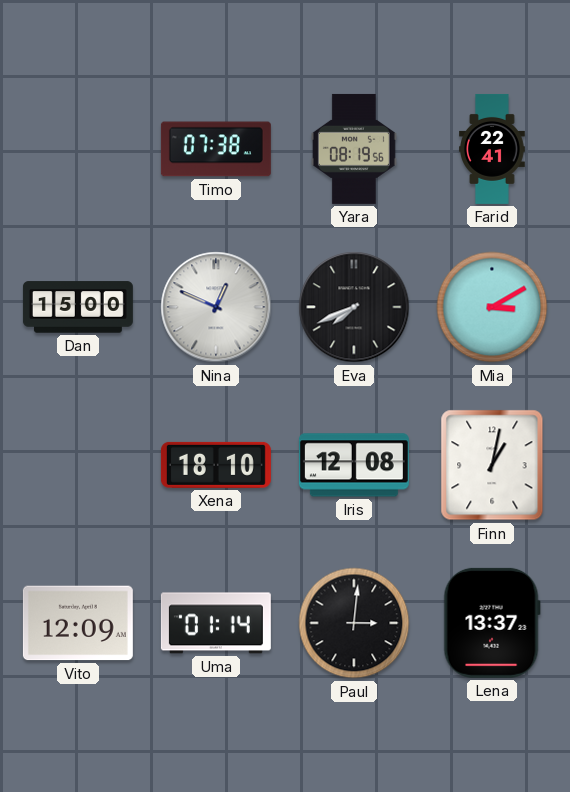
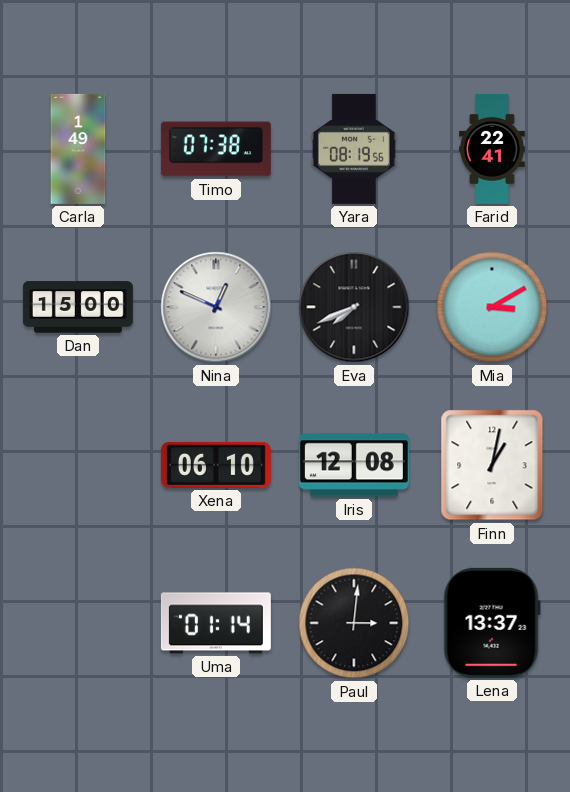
Carla: none -> 1:49
Xena: 18:10 -> 06:10
Vito: 12:09 -> none
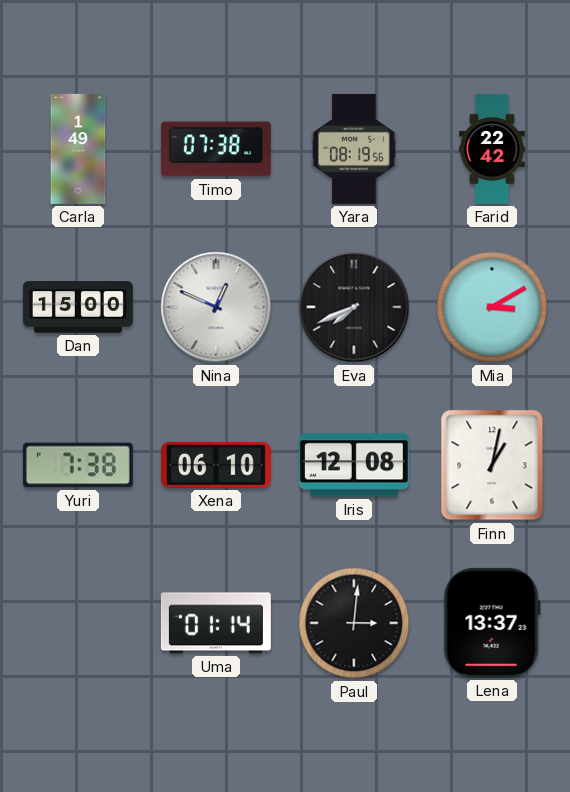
Farid: 22:41 -> 22:42
Yuri: none -> 7:38
